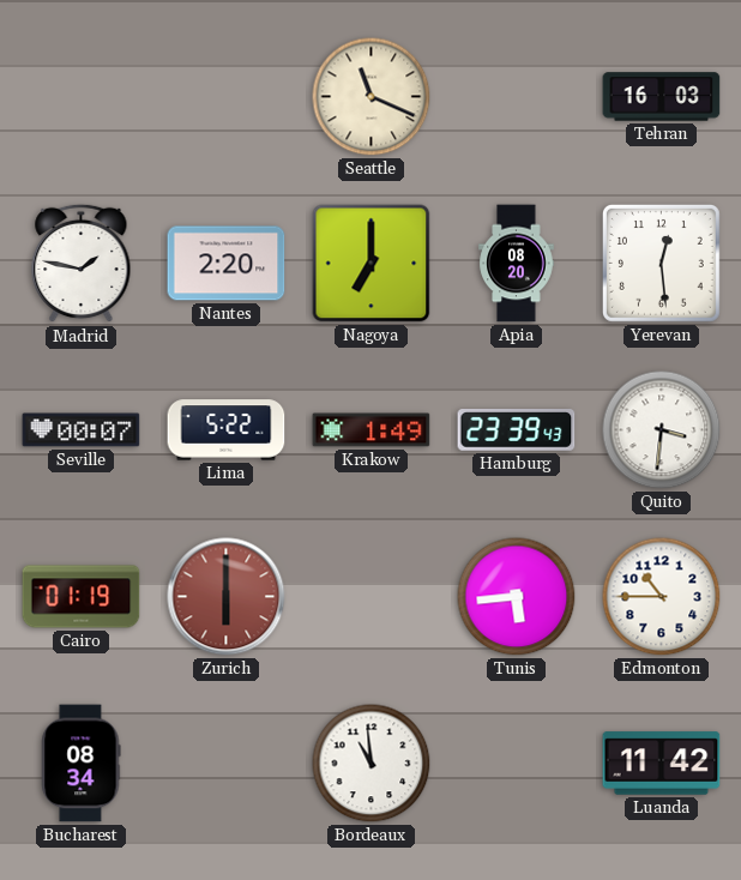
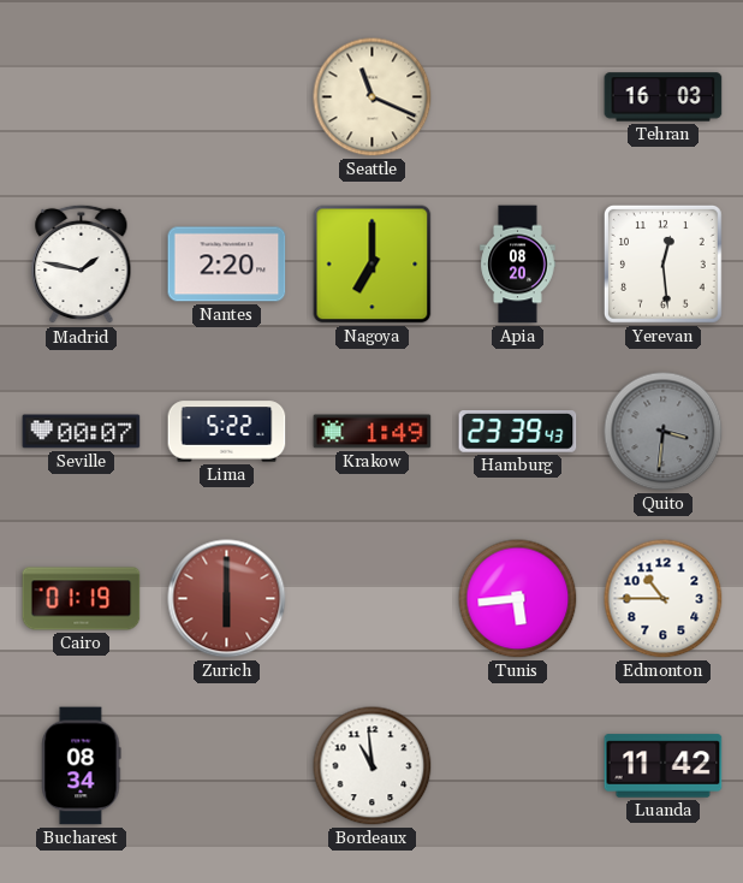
Quito dial: white -> grey
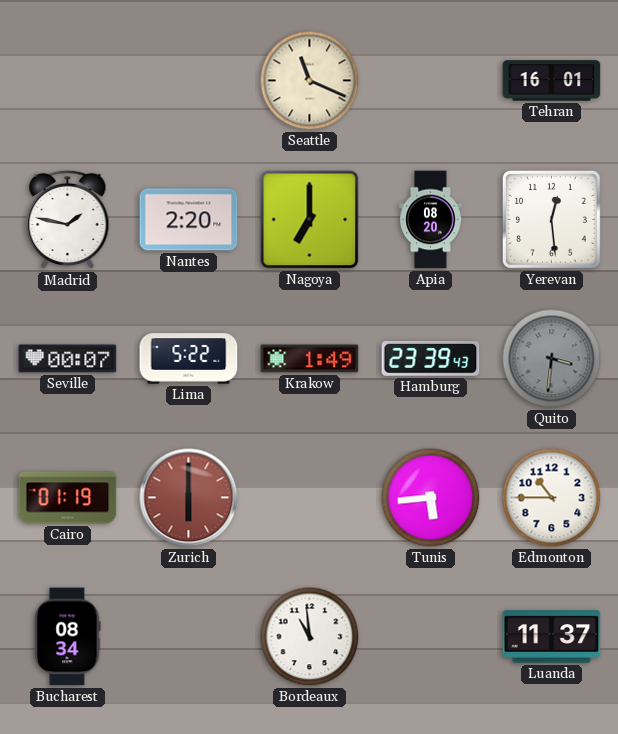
Tehran: 16:03 -> 16:01
Luanda: 11:42 -> 11:37
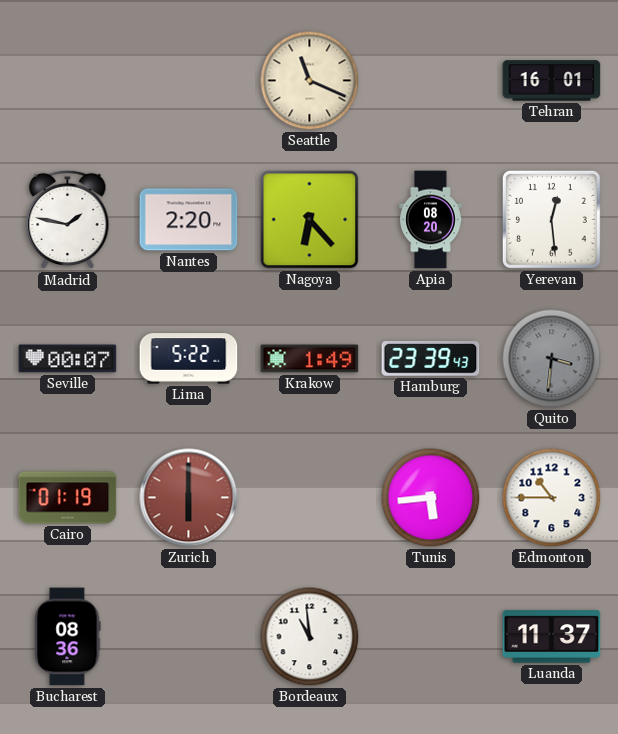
Nagoya: 7:00 -> 6:23
Bucharest: 08:34 -> 08:36
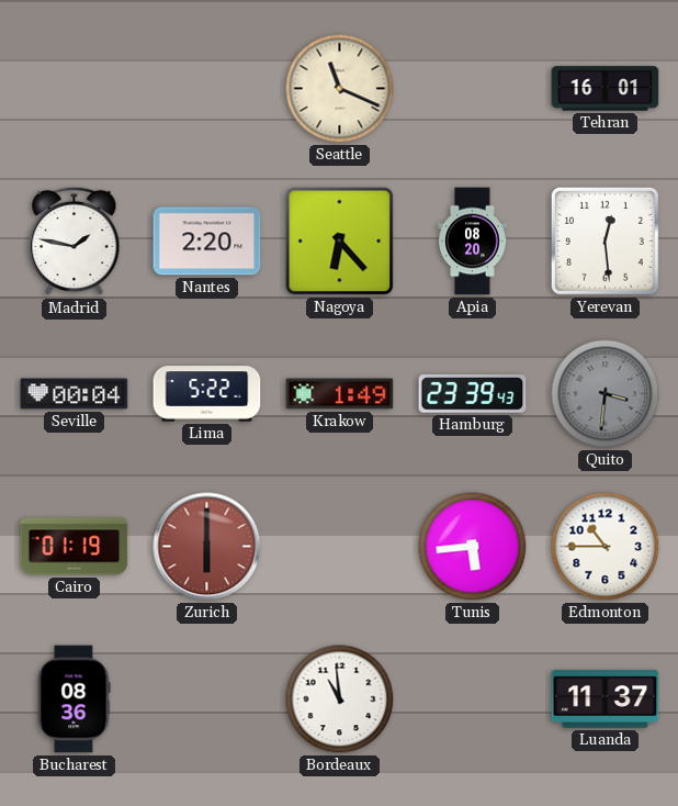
Seville: 00:07 -> 00:04
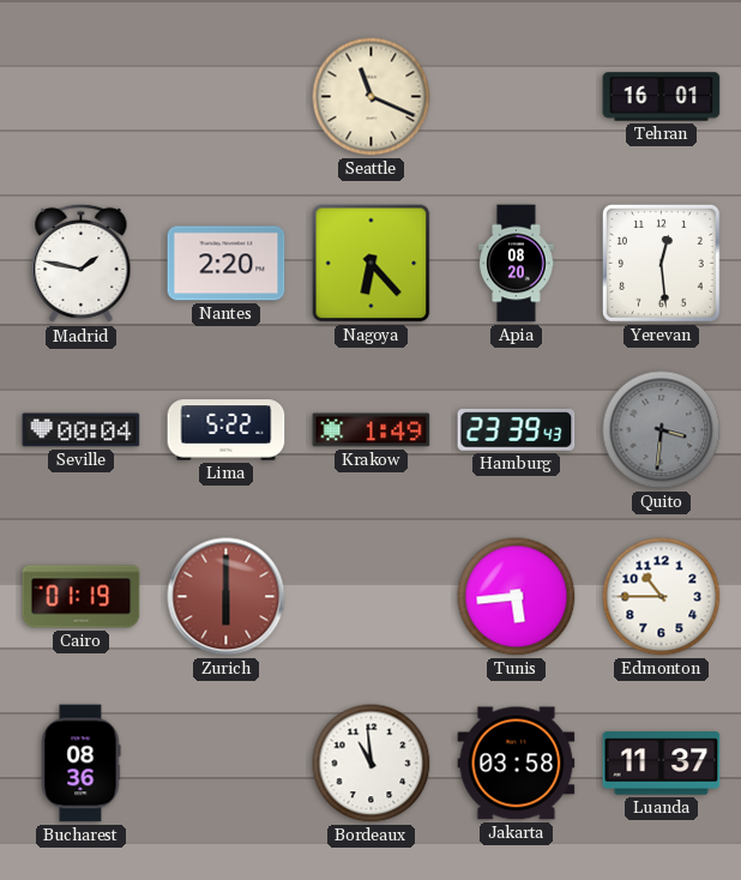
Jakarta: none -> 03:58
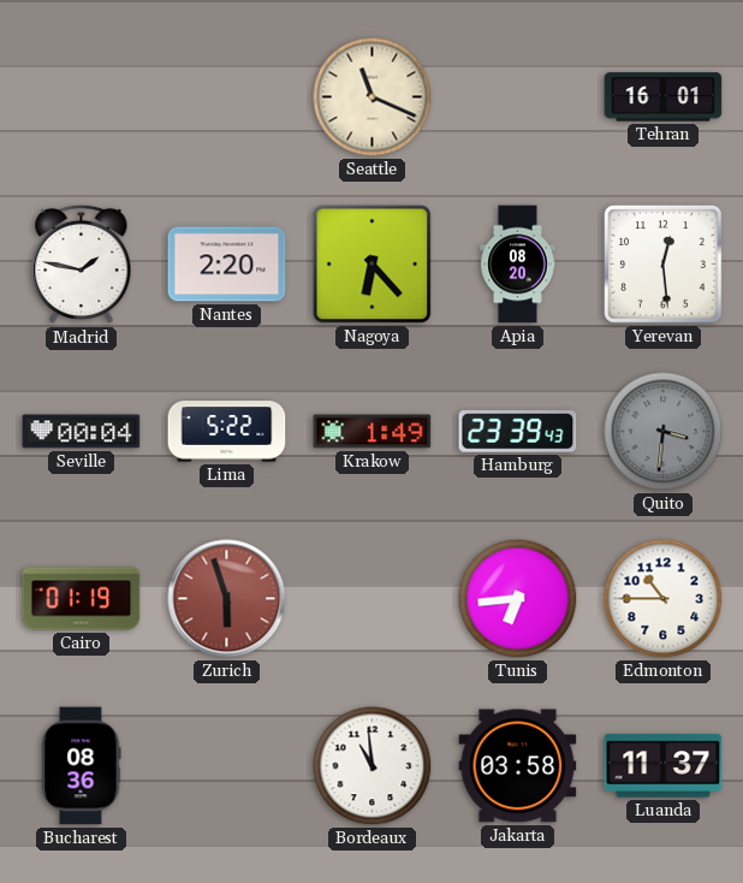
Zurich: 6:00 -> 5:57
Tunis: 5:44 -> 6:44
